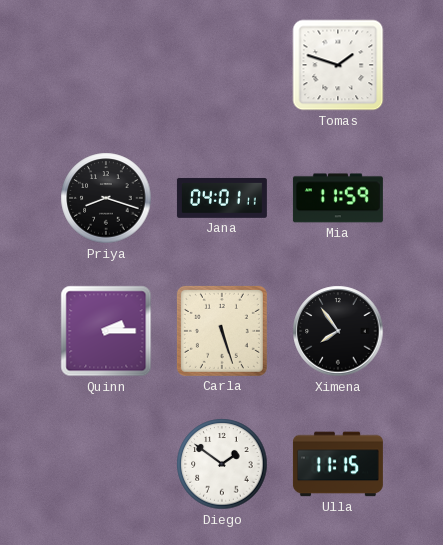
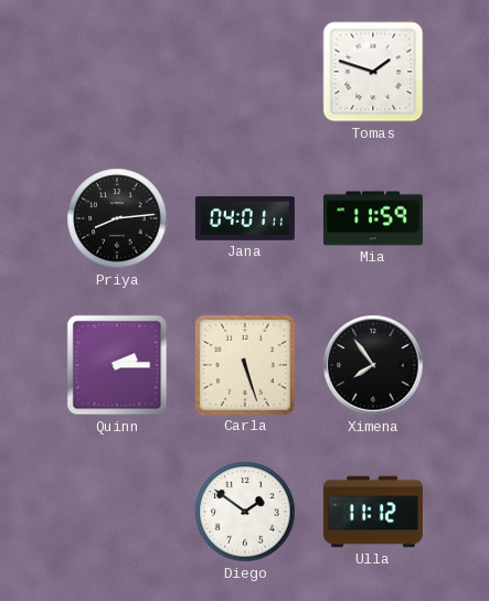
Priya: 8:18 -> 8:14
Ulla: 11:15 -> 11:12
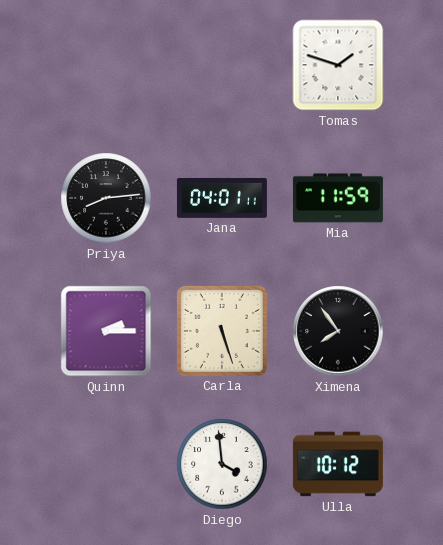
Diego: 1:51 -> 3:59
Ulla: 11:12 -> 10:12
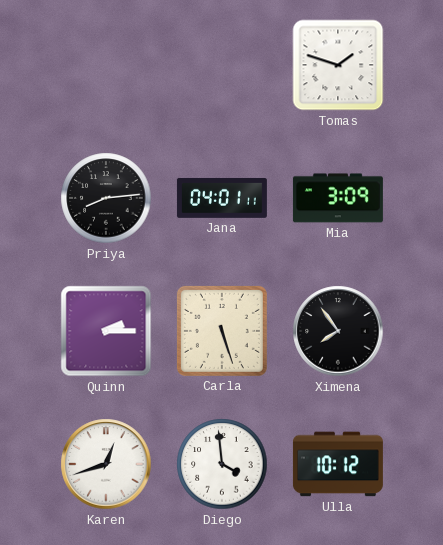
Mia: 11:59 -> 3:09
Karen: none -> 12:42
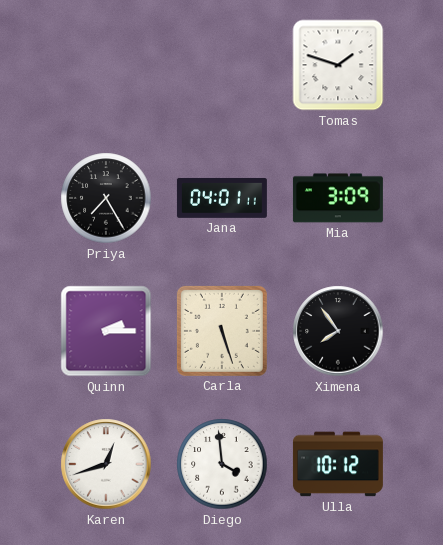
Priya: 8:14 -> 7:25
